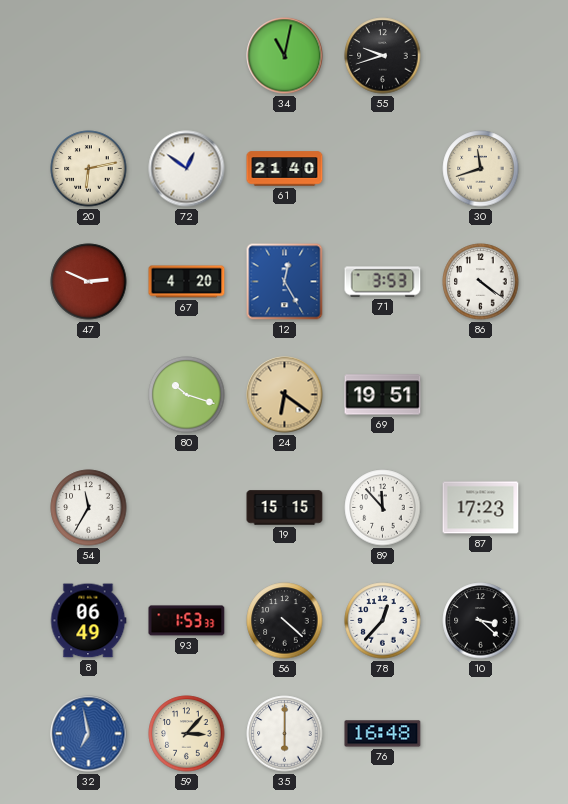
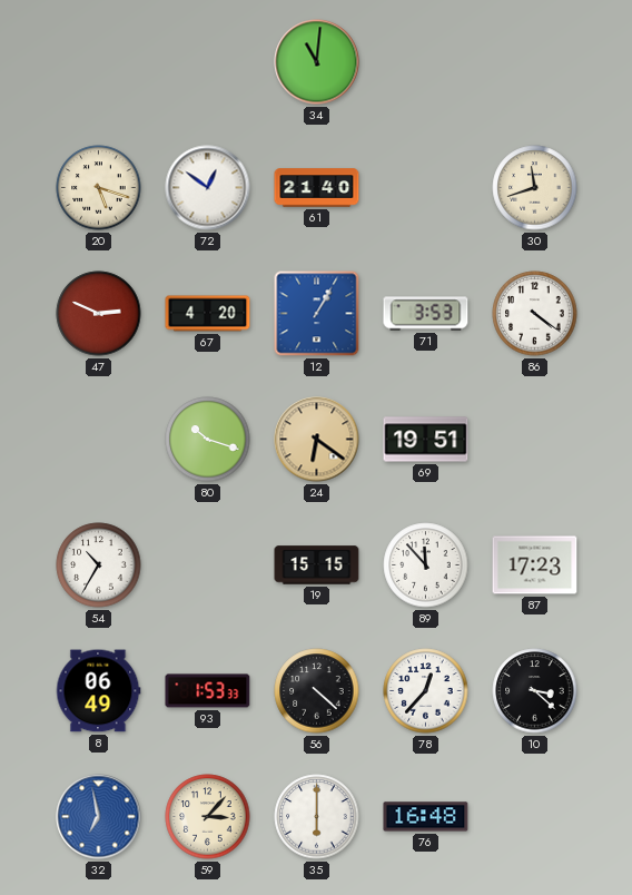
34: 11:02 -> 11:01
55: 9:42 -> none
20: 6:13 -> 5:18
12: 12:25 -> 1:05
54: 11:35 -> 10:35
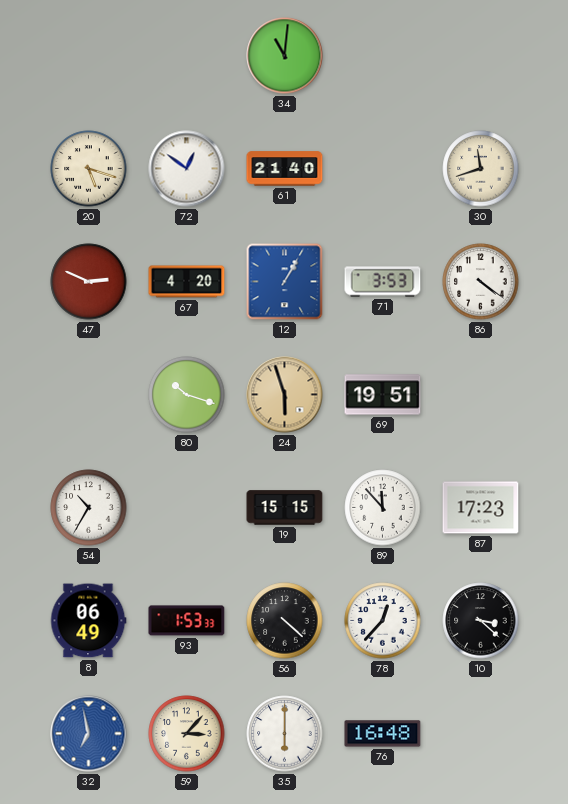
24: 6:21 -> 5:57
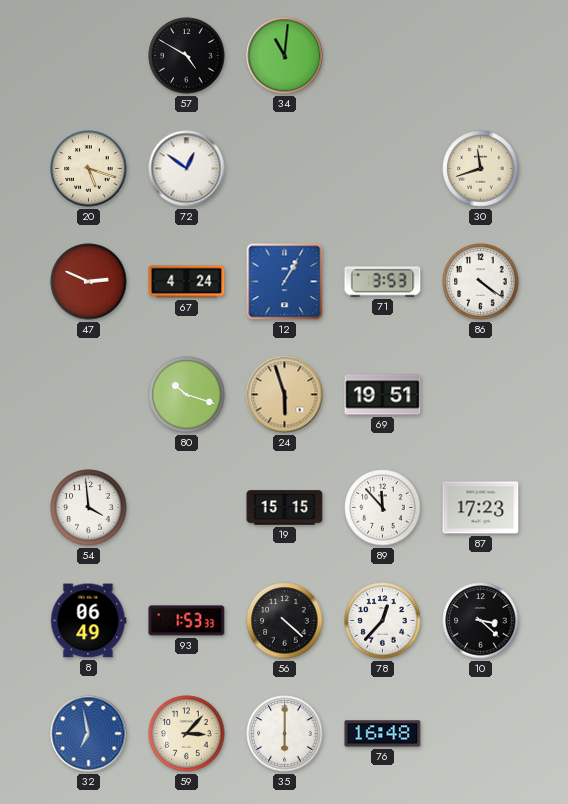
57: none -> 4:50
61: 21:40 -> none
67: 4:20 -> 4:24
54: 10:35 -> 3:59
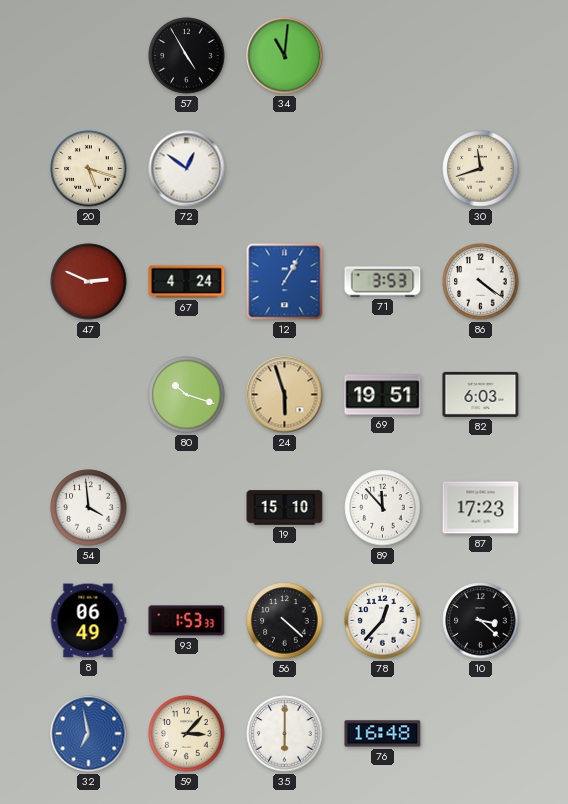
57: 4:50 -> 4:55
82: none -> 6:03
19: 15:15 -> 15:10
